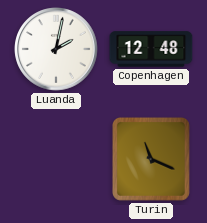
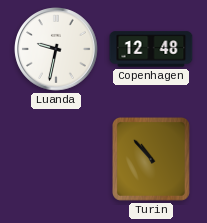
Luanda: 2:02 -> 9:32
Turin: 11:19 -> 10:53
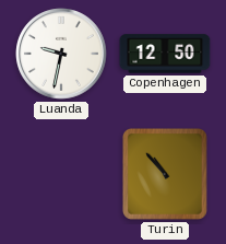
Copenhagen: 12:48 -> 12:50
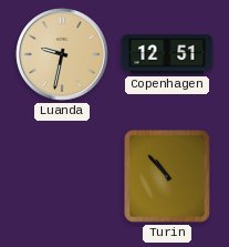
Luanda dial: white -> champagne
Copenhagen: 12:50 -> 12:51
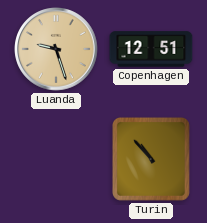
Luanda: 9:32 -> 9:27
